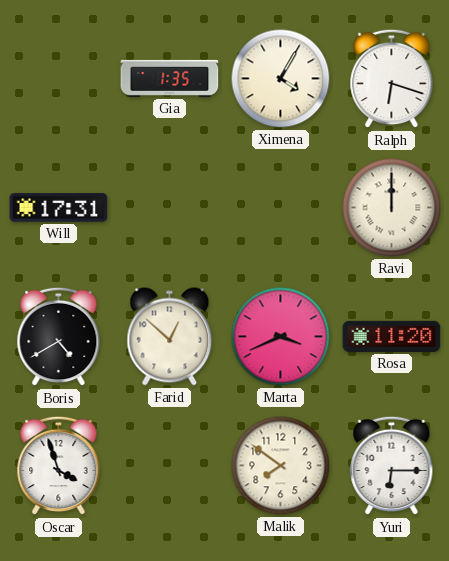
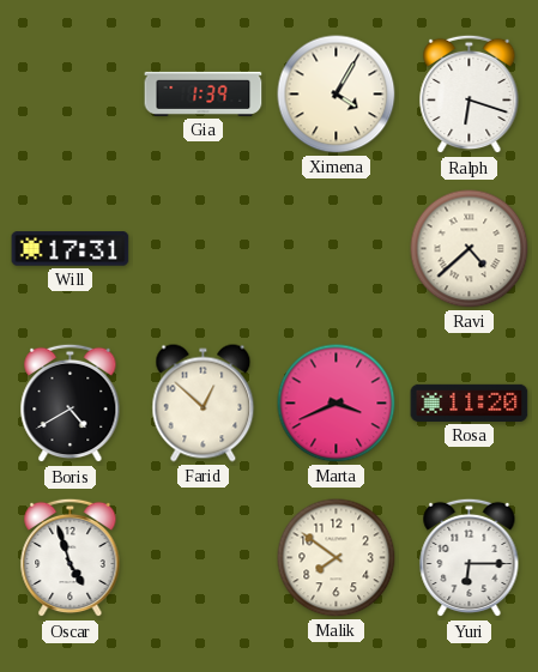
Gia: 1:35 -> 1:39
Ravi: 12:00 -> 4:38
Oscar: 3:57 -> 4:57
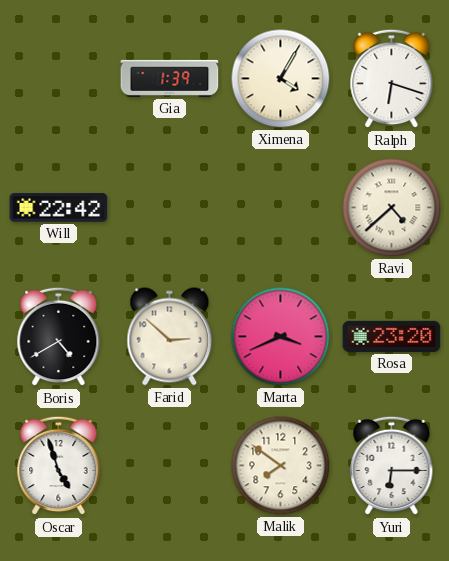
Will: 17:31 -> 22:42
Farid: 12:52 -> 2:52
Rosa: 11:20 -> 23:20
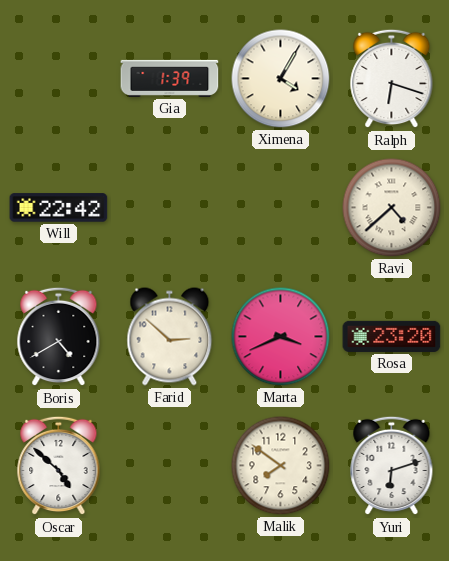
Oscar: 4:57 -> 4:52
Yuri: 6:15 -> 6:12
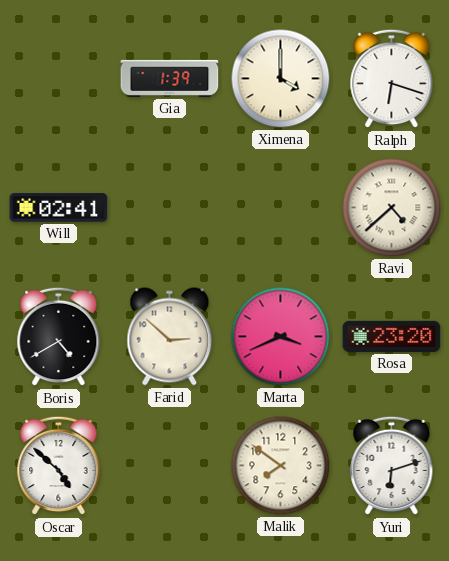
Ximena: 4:05 -> 4:00
Will: 22:42 -> 02:41
